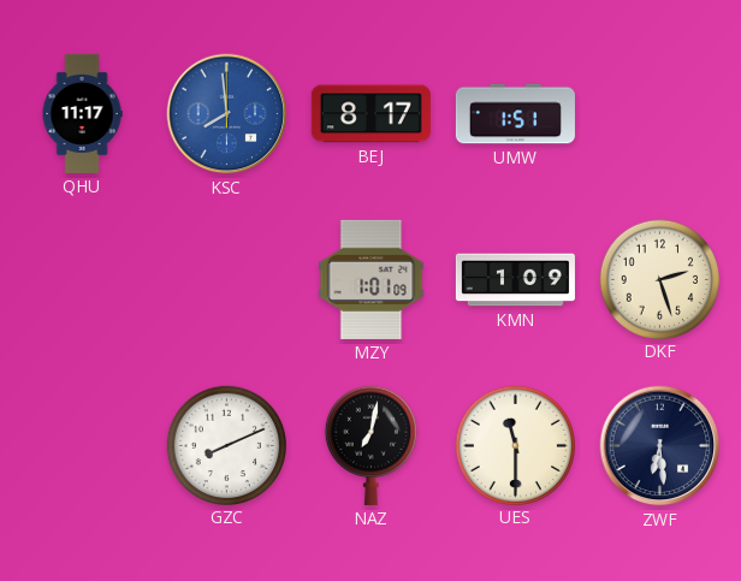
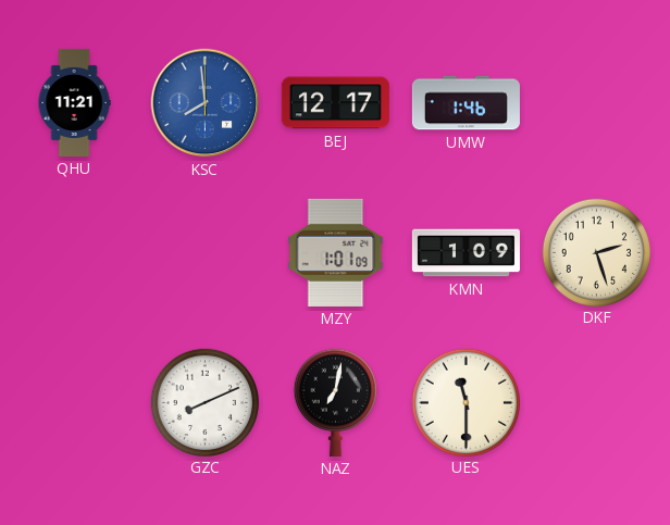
QHU: 11:17 -> 11:21
BEJ: 8:17 -> 12:17
UMW: 1:51 -> 1:46
ZWF: 6:29 -> none
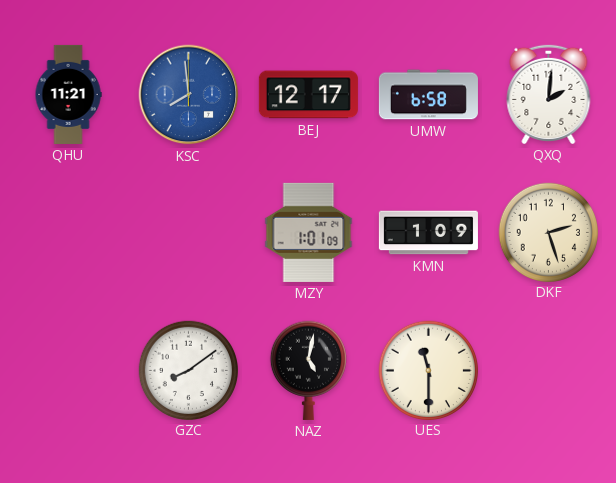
UMW: 1:46 -> 6:58
QXQ: none -> 2:01
GZC: 8:11 -> 8:09
NAZ: 7:02 -> 5:02
